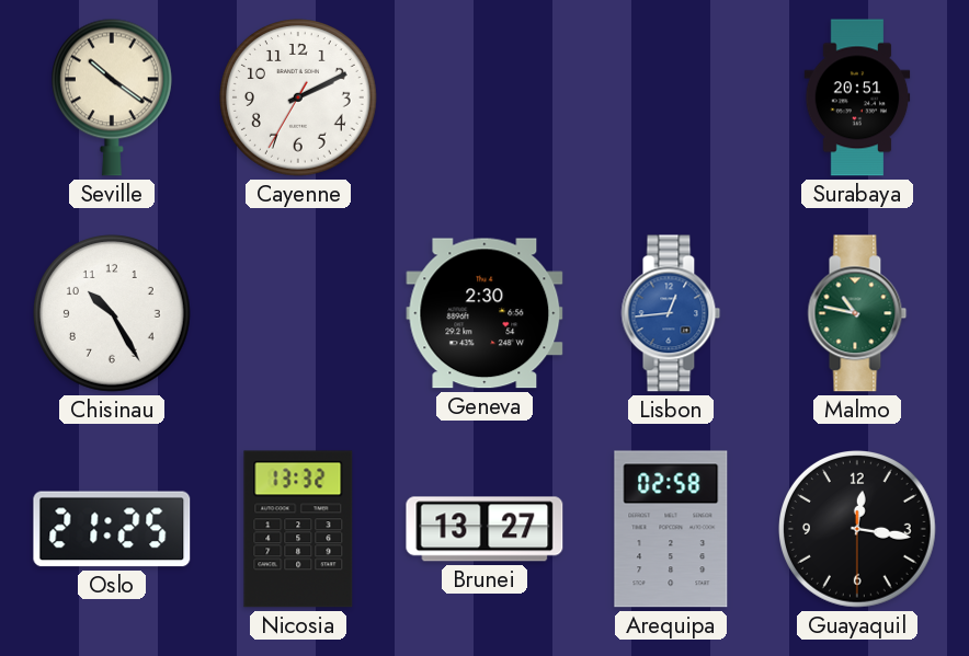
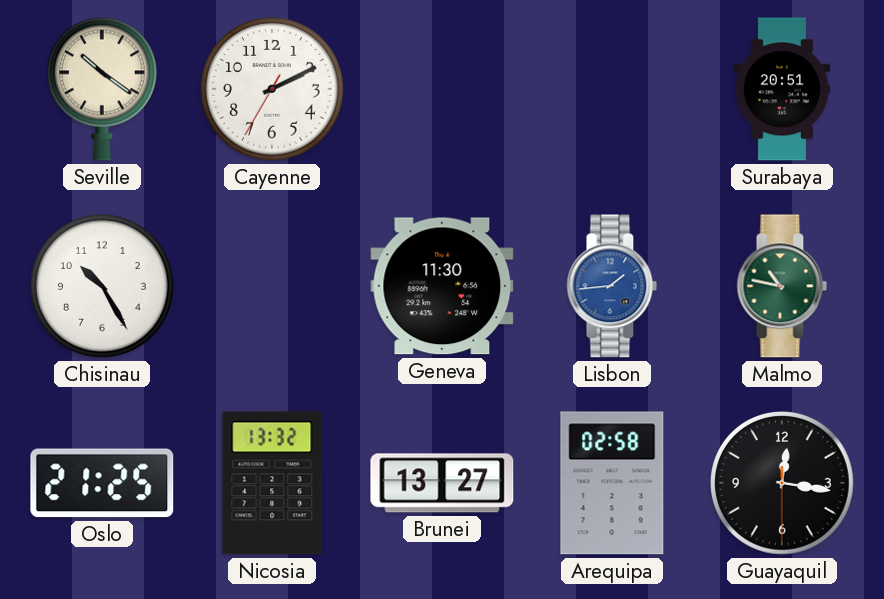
Geneva: 2:30 -> 11:30
Lisbon: 12:44 -> 1:44
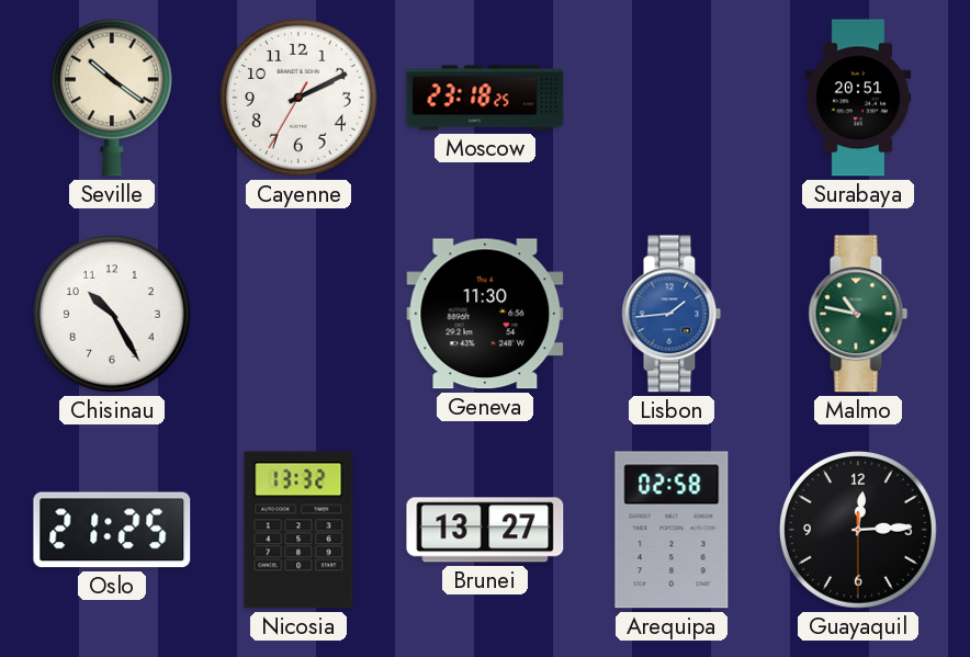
Moscow: none -> 23:18
Guayaquil: 12:16 -> 12:14
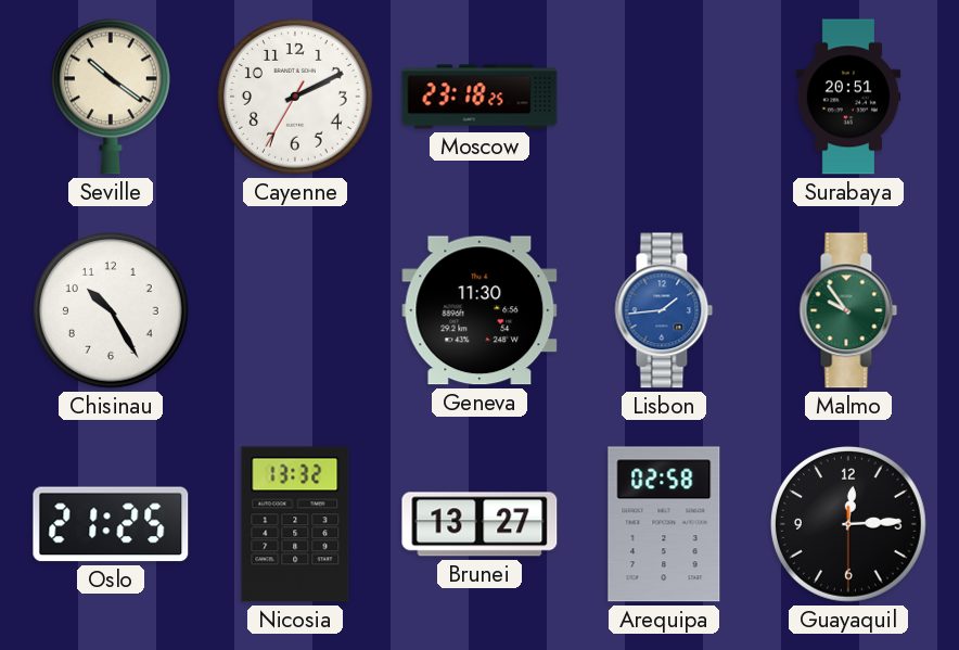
Malmo: 10:47 -> 9:54
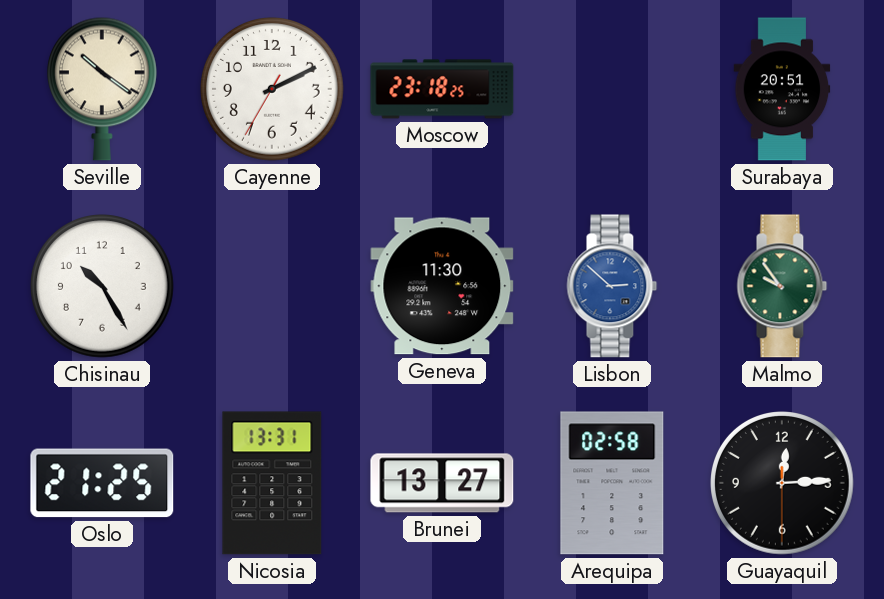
Lisbon: 1:44 -> 2:52
Nicosia: 13:32 -> 13:31
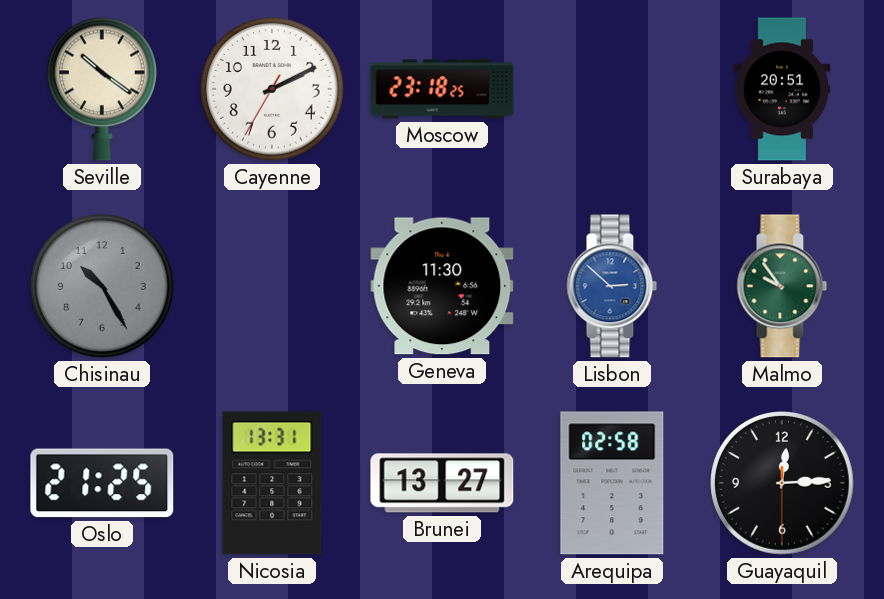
Chisinau dial: white -> grey
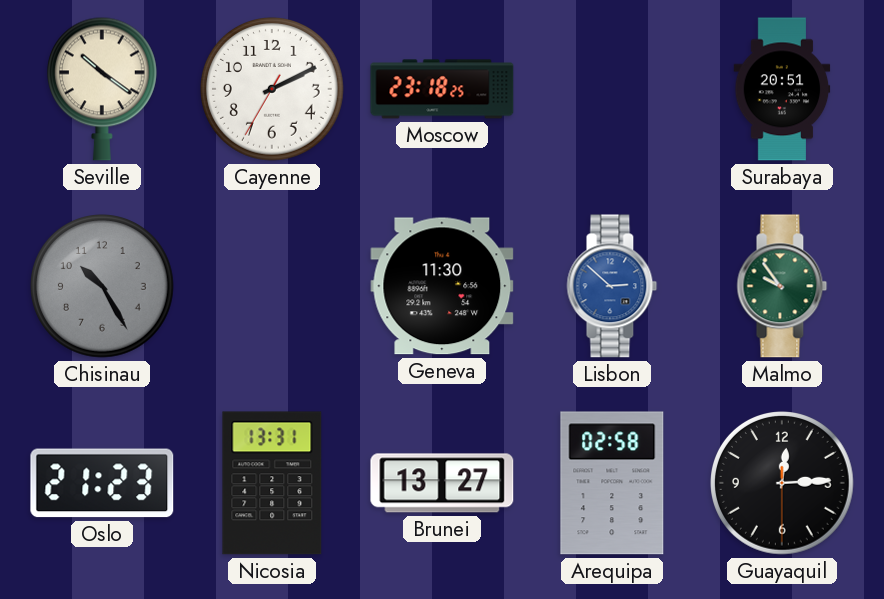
Oslo: 21:25 -> 21:23
